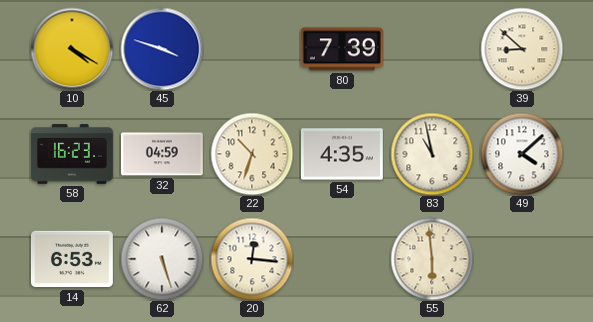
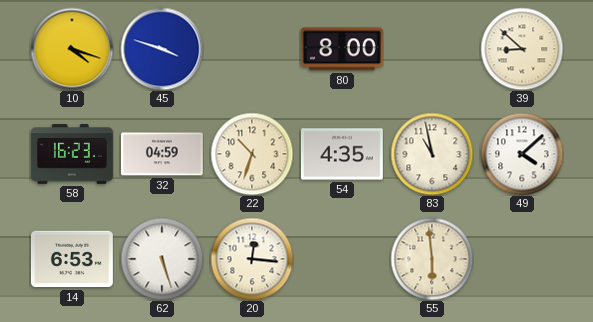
10: 4:20 -> 4:18
80: 7:39 -> 8:00
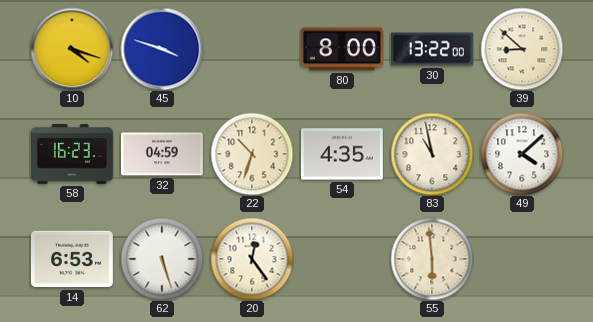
30: none -> 13:22
20: 12:16 -> 12:24
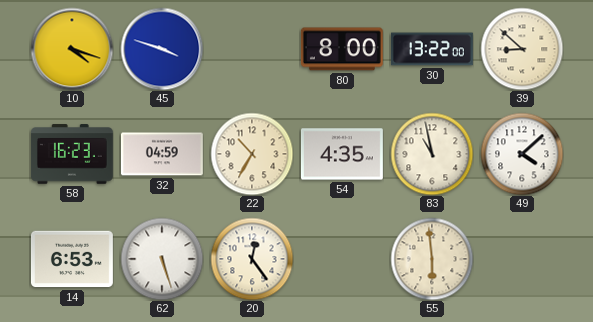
22: 10:33 -> 10:35
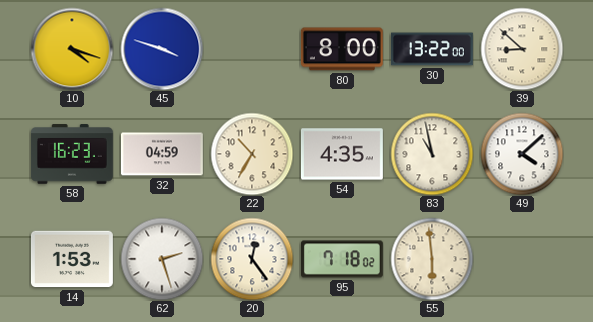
14: 6:53 -> 1:53
62: 5:27 -> 2:27
95: none -> 7:18
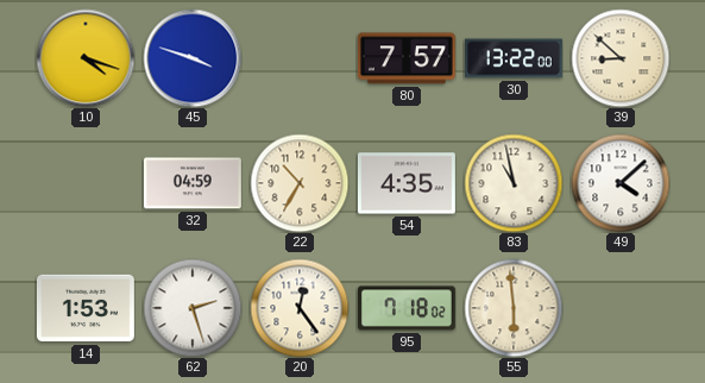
80: 8:00 -> 7:57
58: 16:23 -> none
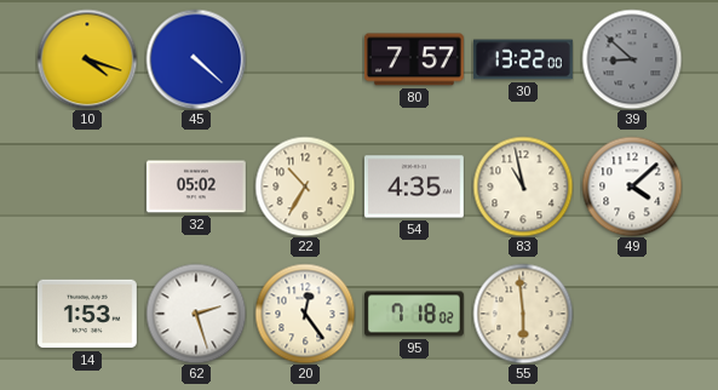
45: 3:48 -> 4:22
39 dial: cream -> grey
32: 04:59 -> 05:02
